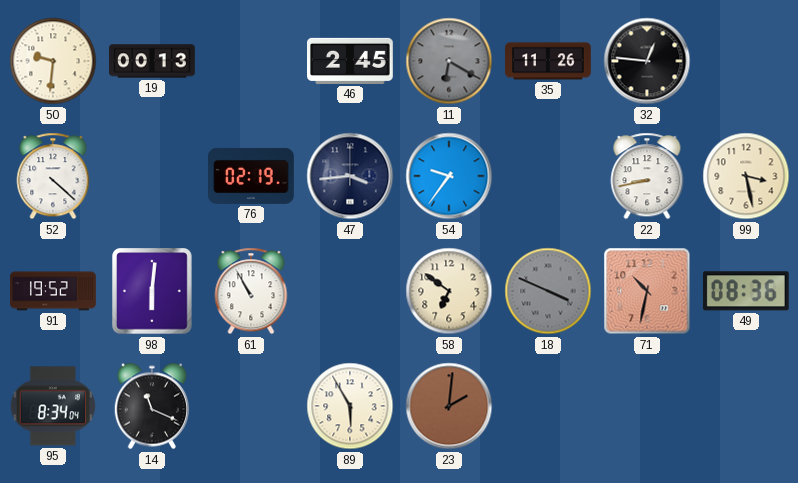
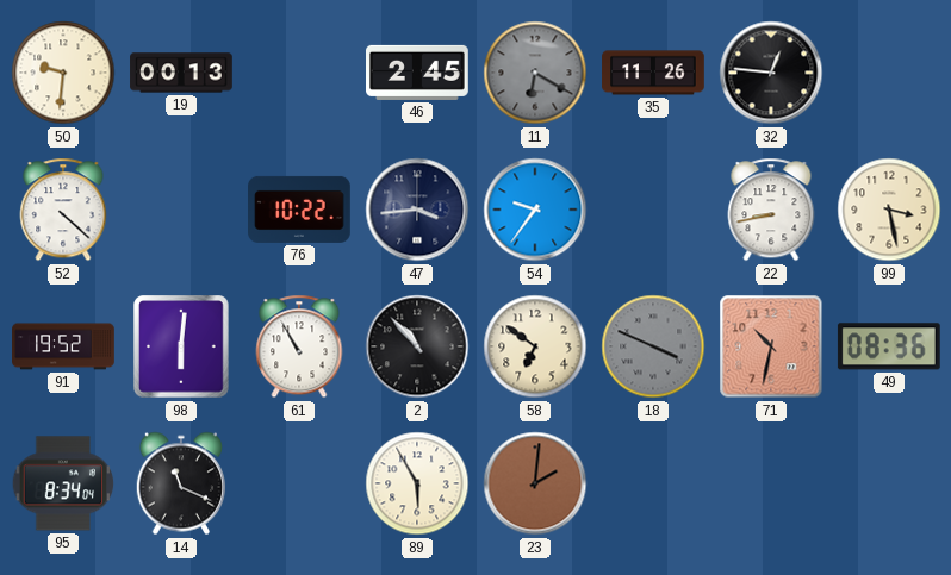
76: 02:19 -> 10:22
2: none -> 10:53
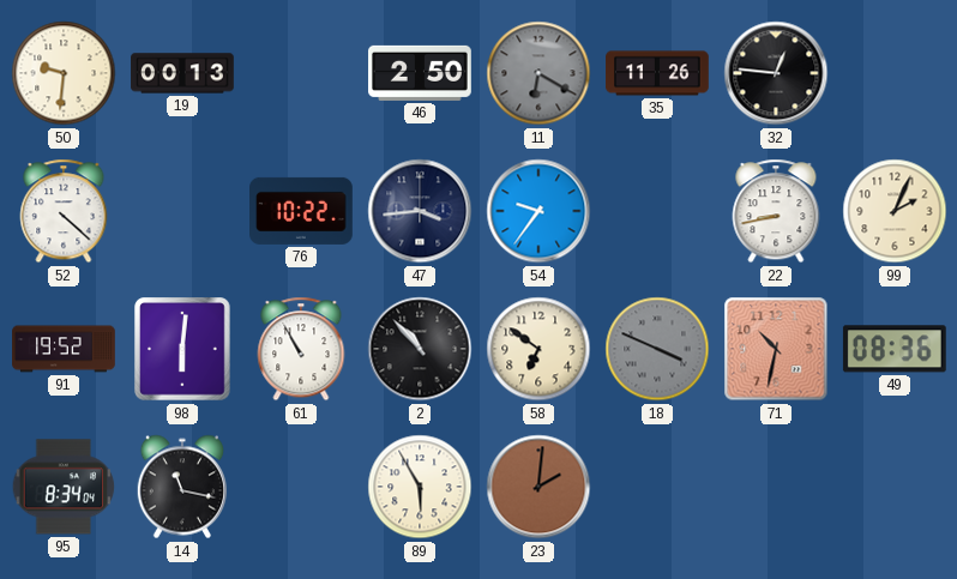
46: 2:45 -> 2:50
99: 3:28 -> 2:04
14: 11:19 -> 11:17
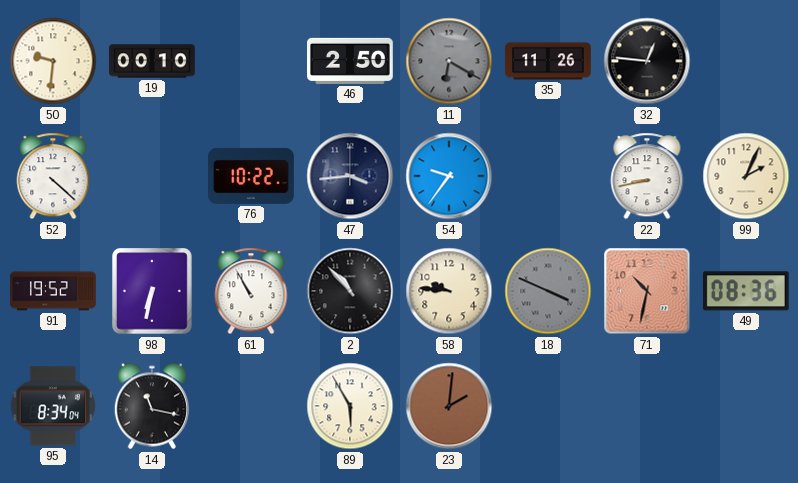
19: 00:13 -> 00:10
98: 6:01 -> 6:32
58: 6:51 -> 9:46
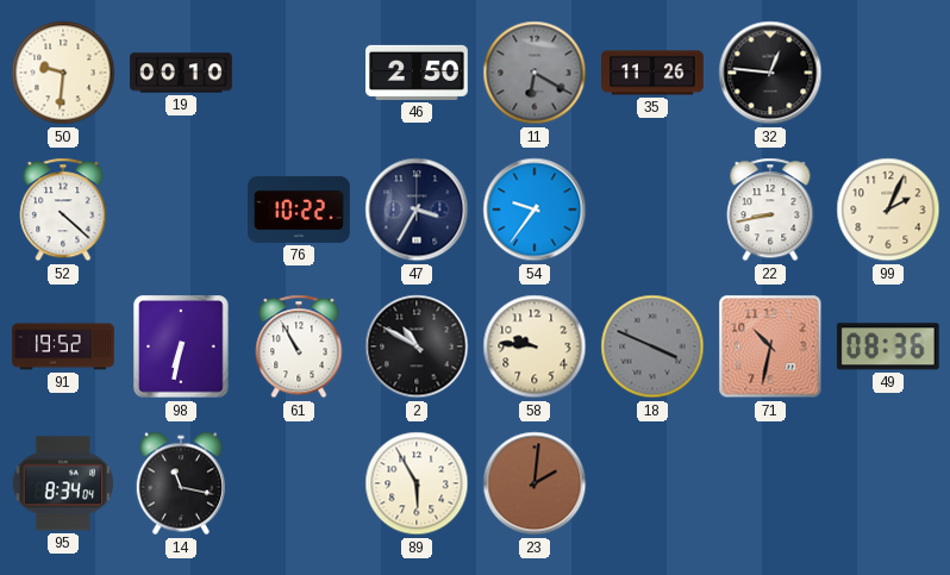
47: 3:44 -> 3:35
2: 10:53 -> 10:50
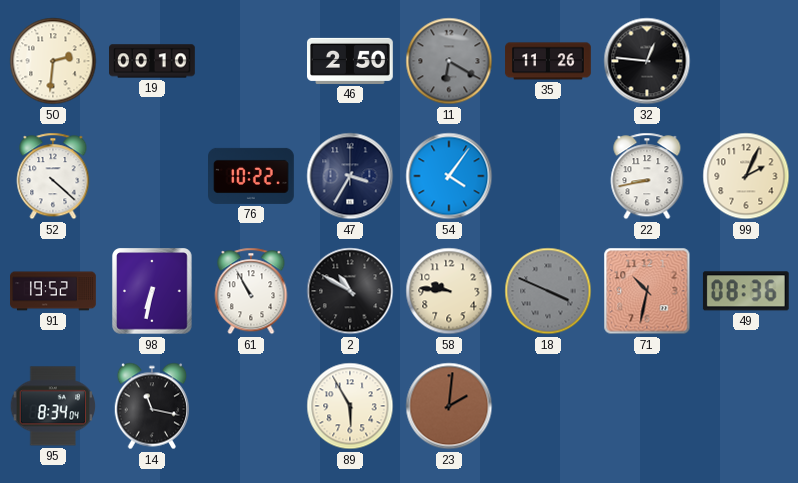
50: 9:31 -> 2:31
54: 9:36 -> 4:06
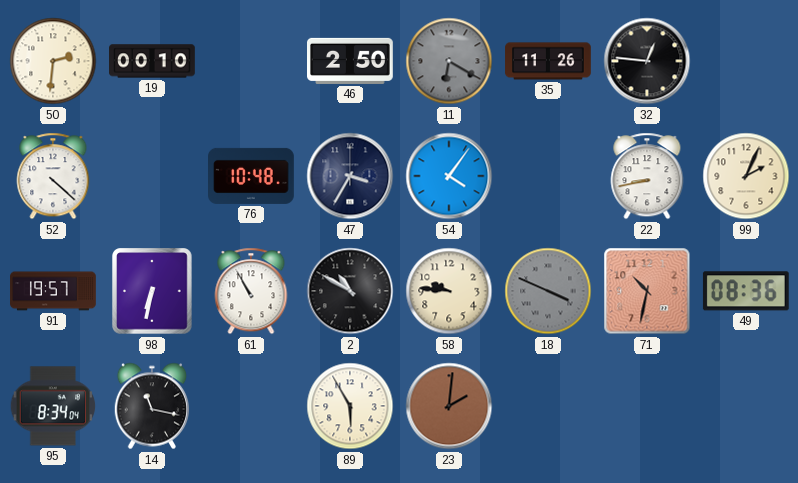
76: 10:22 -> 10:48
91: 19:52 -> 19:57
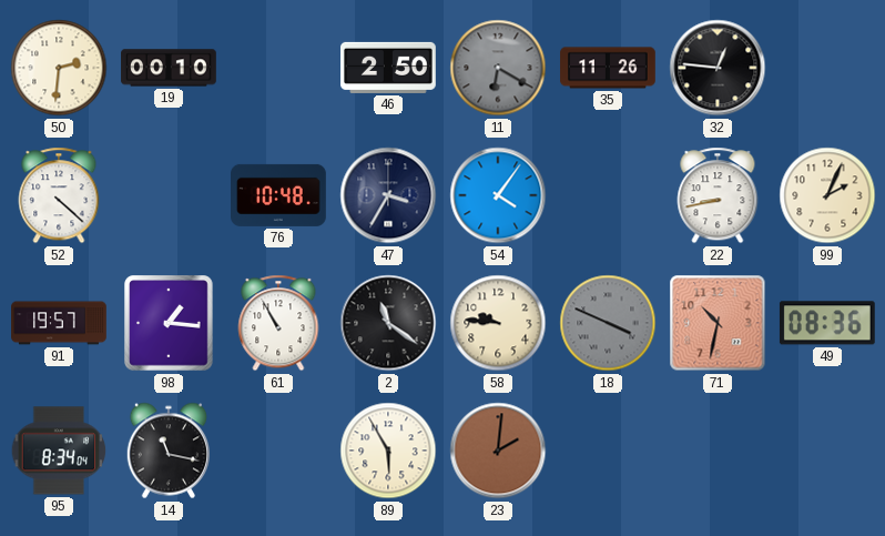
98: 6:32 -> 1:16
2: 10:50 -> 11:21
